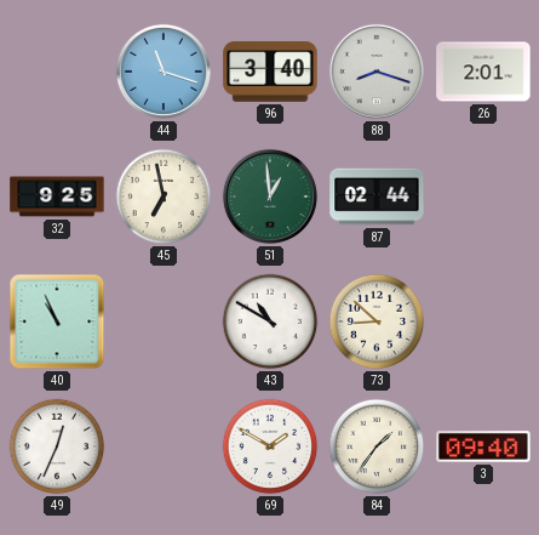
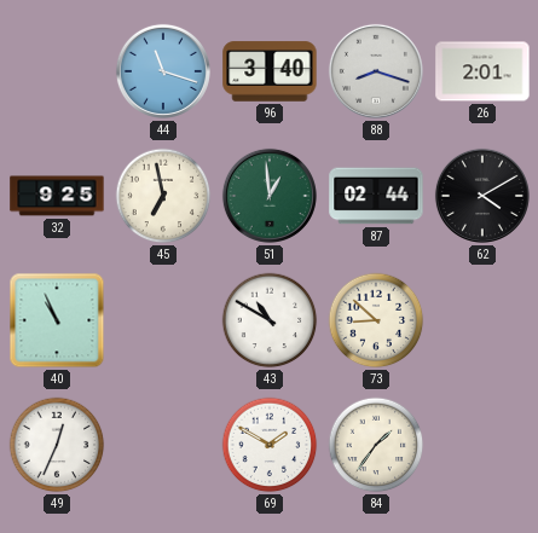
62: none -> 4:10
3: 09:40 -> none
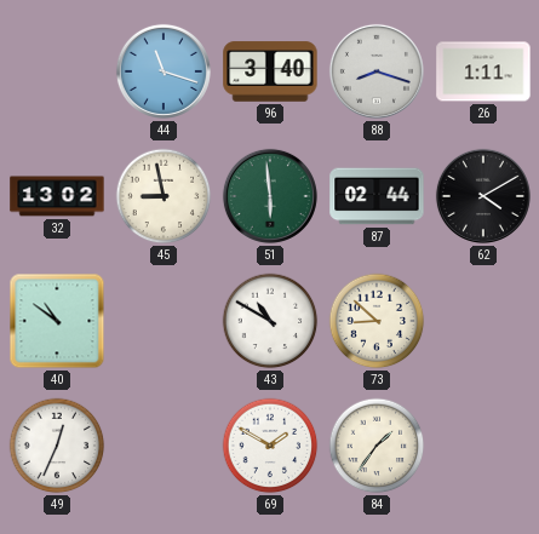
26: 2:01 -> 1:11
32: 9:25 -> 13:02
45: 6:58 -> 8:58
51: 12:59 -> 5:59
40: 10:56 -> 10:51
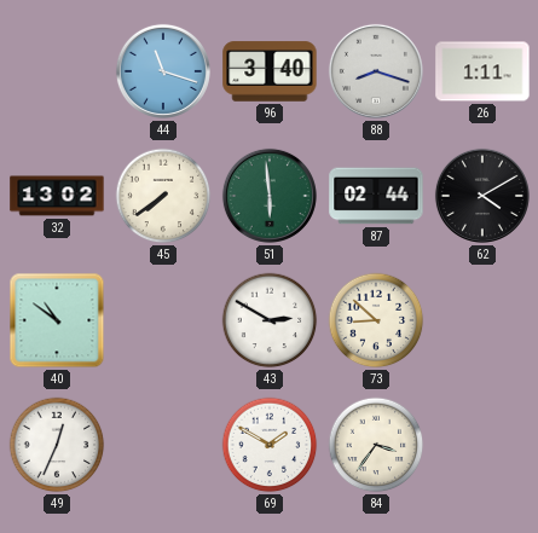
45: 8:58 -> 7:39
43: 10:50 -> 2:50
84: 1:36 -> 3:36
